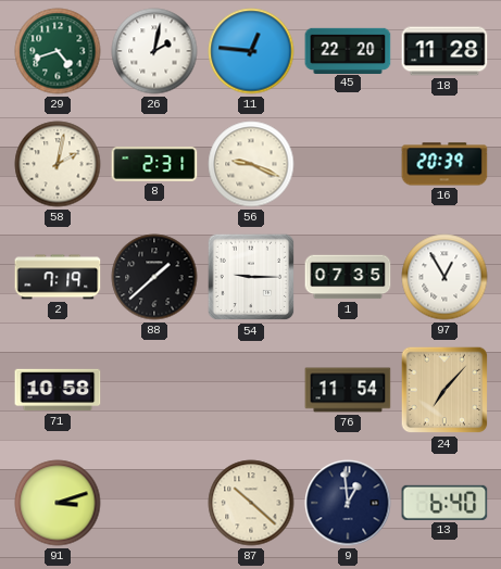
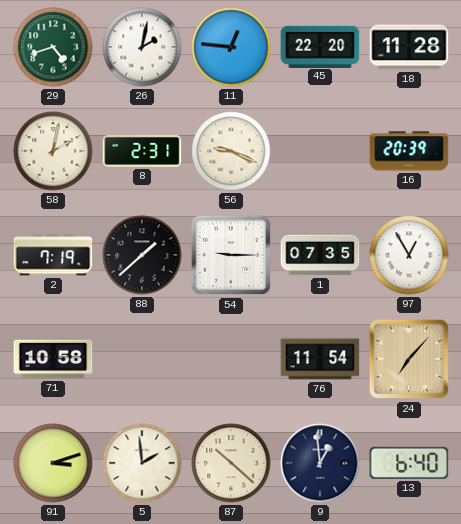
5: none -> 1:59
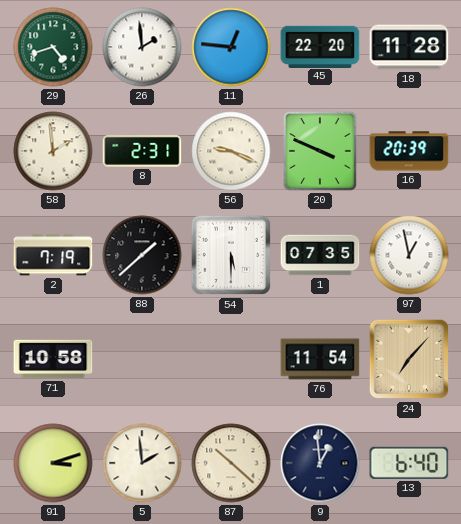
26: 2:02 -> 1:59
58: 2:02 -> 1:59
20: none -> 3:49
54: 9:15 -> 5:30
97: 12:55 -> 12:58
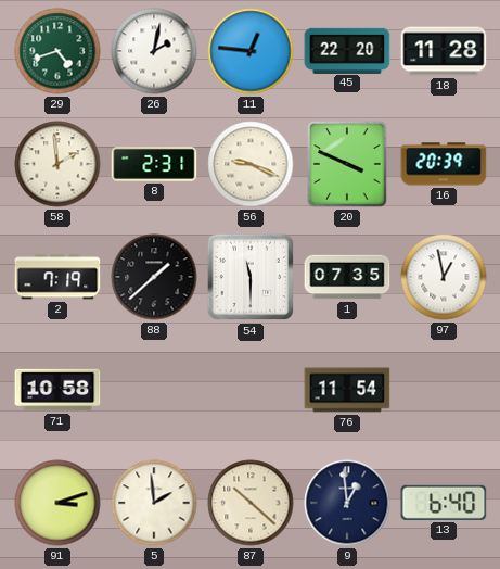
26: 1:59 -> 2:02
54: 5:30 -> 11:30
24: 7:07 -> none
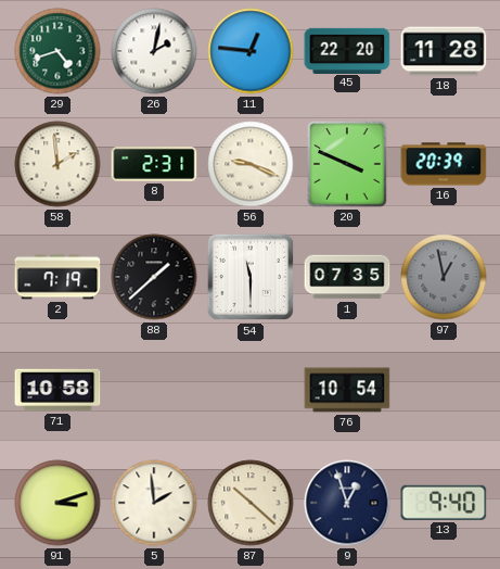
97 dial: white -> grey
76: 11:54 -> 10:54
9: 12:59 -> 12:57
13: 6:40 -> 9:40
